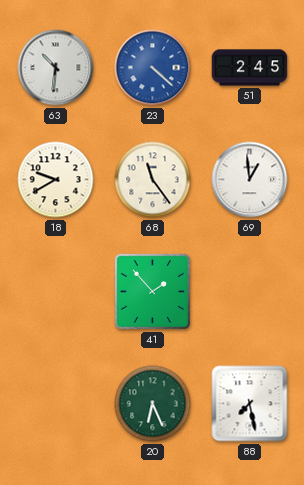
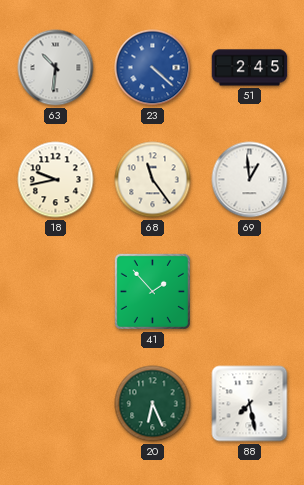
18: 9:40 -> 9:43
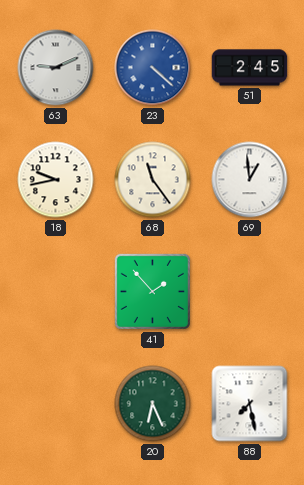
63: 10:31 -> 9:11
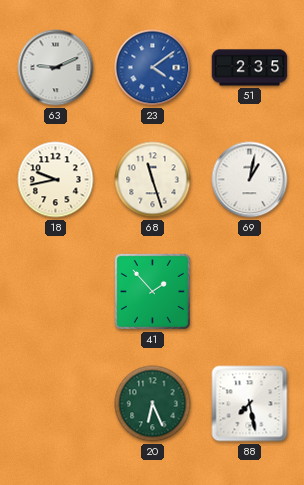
23: 4:22 -> 4:09
51: 2:45 -> 2:35
68: 11:24 -> 11:27
69: 12:59 -> 1:02
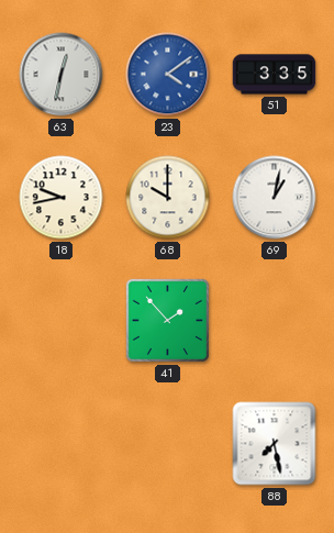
63: 9:11 -> 12:32
51: 2:35 -> 3:35
68: 11:27 -> 10:00
20: 6:26 -> none
